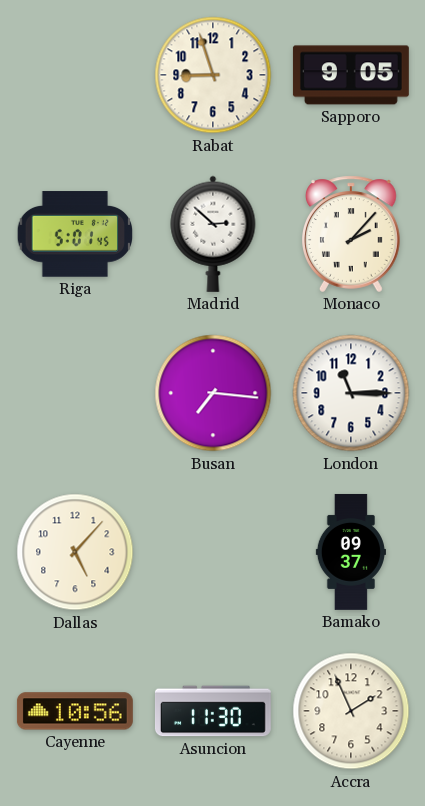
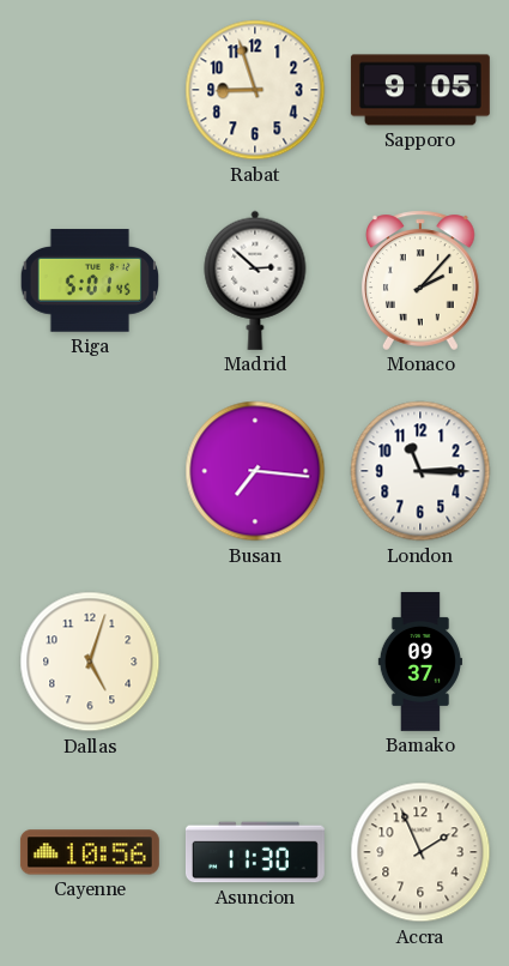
Dallas: 5:07 -> 5:03
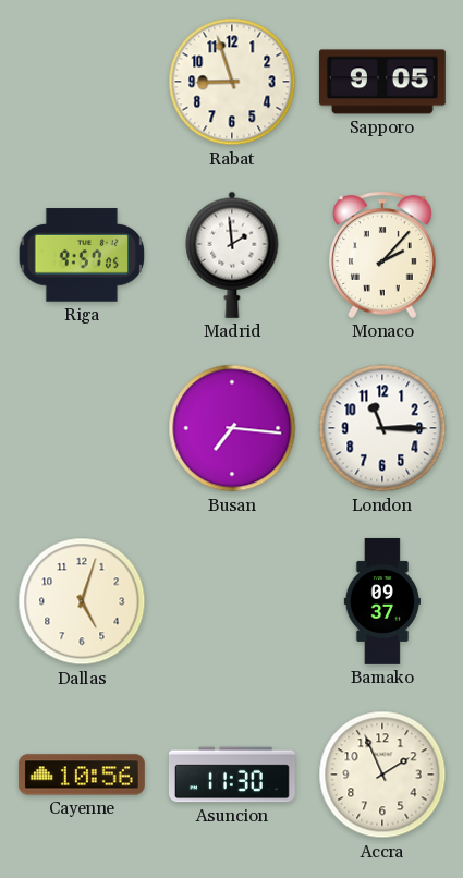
Riga: 5:01 -> 9:57
Madrid: 2:52 -> 1:59
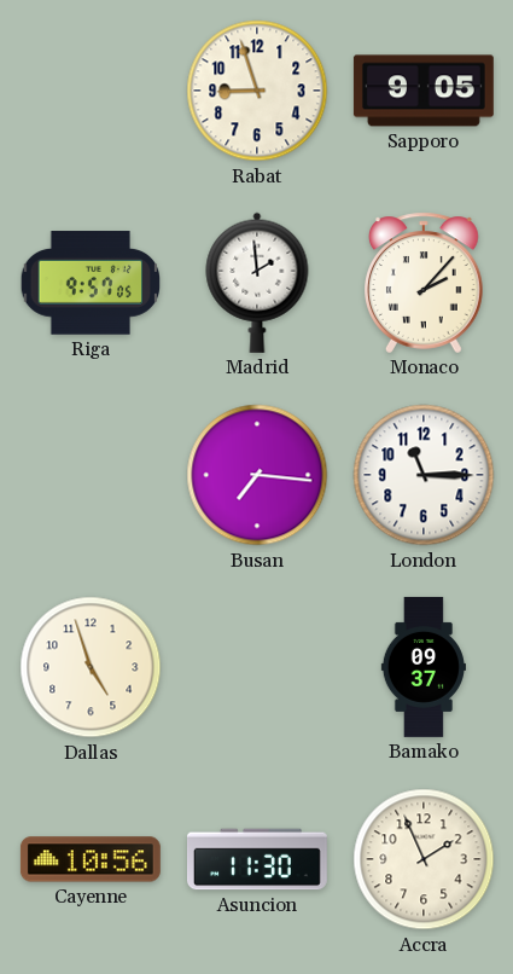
Dallas: 5:03 -> 4:57
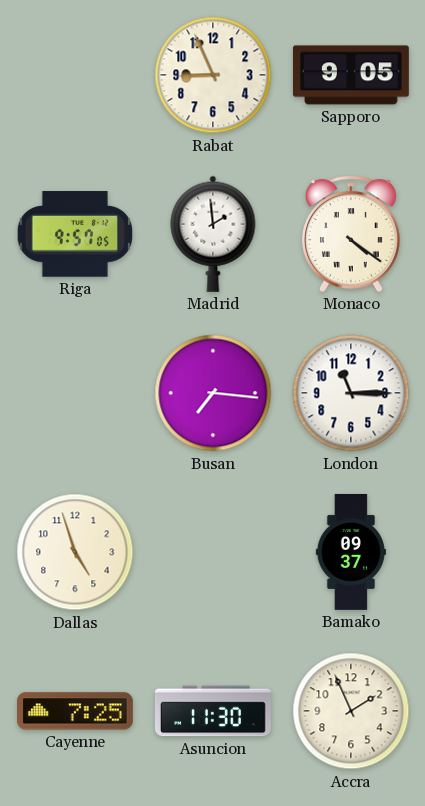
Rabat: 8:57 -> 8:56
Monaco: 2:07 -> 4:21
Cayenne: 10:56 -> 7:25
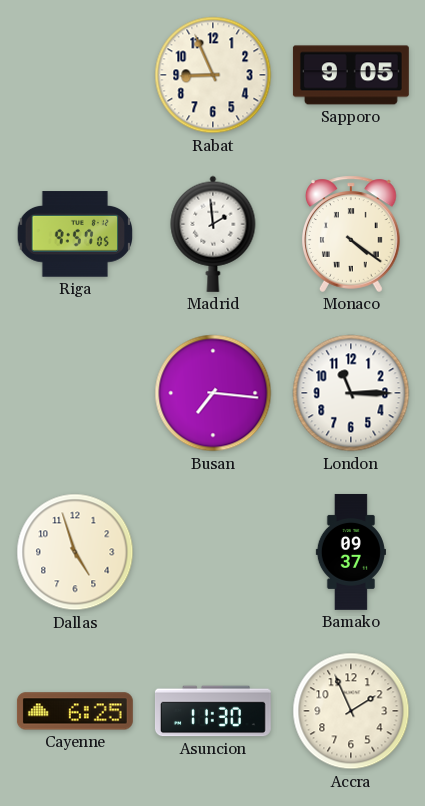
Cayenne: 7:25 -> 6:25
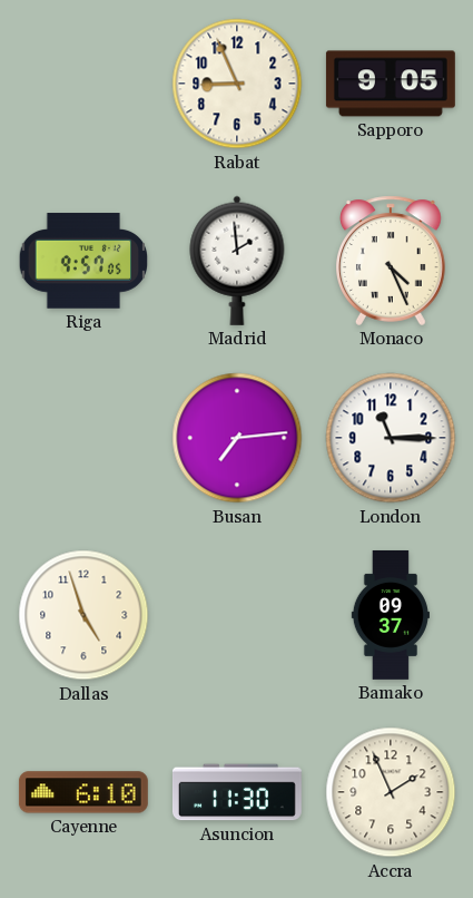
Monaco: 4:21 -> 4:26
Busan: 7:16 -> 7:14
Cayenne: 6:25 -> 6:10
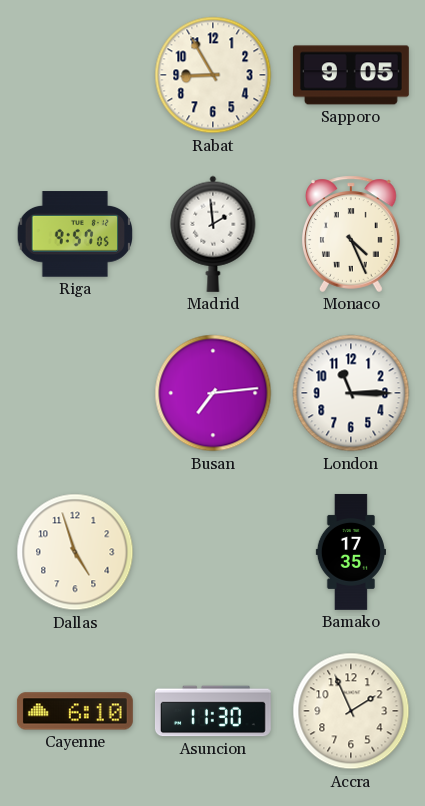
Rabat: 8:56 -> 8:55
Bamako: 09:37 -> 17:35
